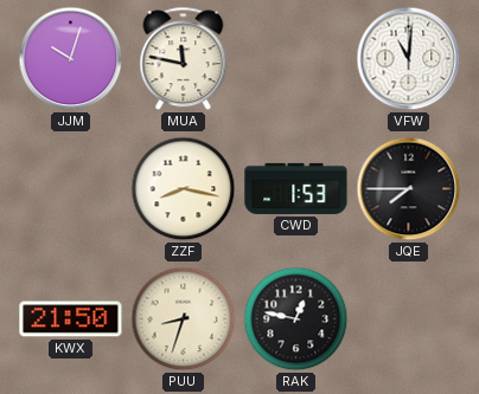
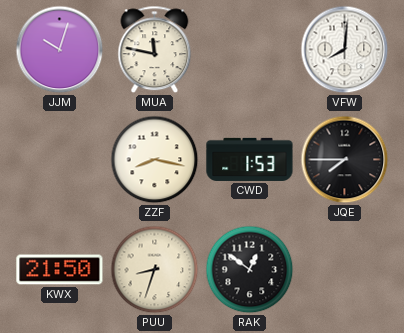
VFW: 11:01 -> 8:01
RAK: 12:47 -> 12:51
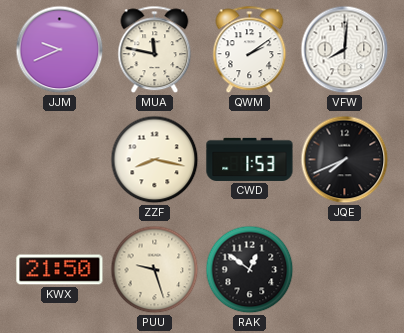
JJM: 10:03 -> 9:41
QWM: none -> 2:09
JQE: 7:45 -> 7:41
PUU: 8:33 -> 9:27
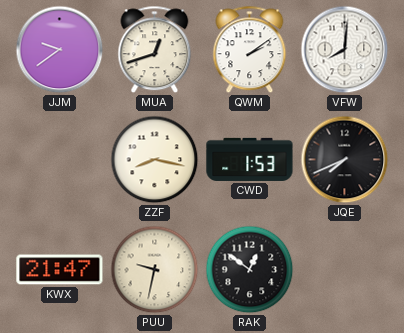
JJM: 9:41 -> 9:39
MUA: 11:47 -> 12:42
KWX: 21:50 -> 21:47
PUU: 9:27 -> 9:32
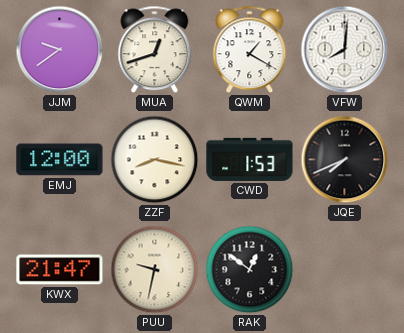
QWM: 2:09 -> 1:20
EMJ: none -> 12:00
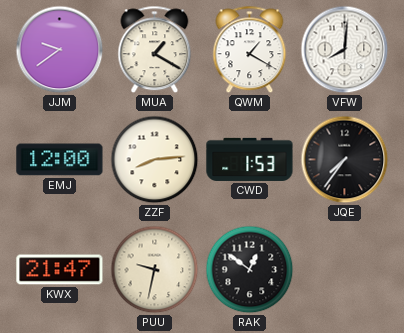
MUA: 12:42 -> 1:20
ZZF: 8:17 -> 8:14
JQE: 7:41 -> 7:36
